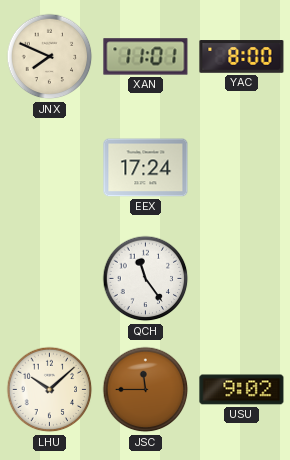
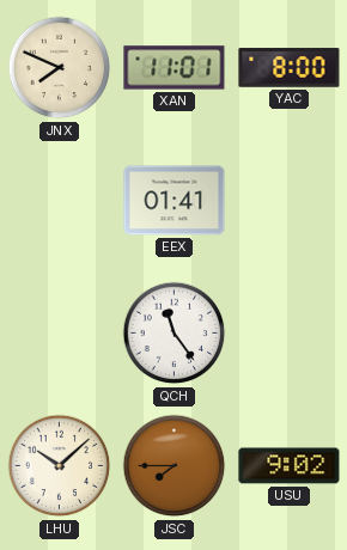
EEX: 17:24 -> 01:41
JSC: 11:45 -> 7:45
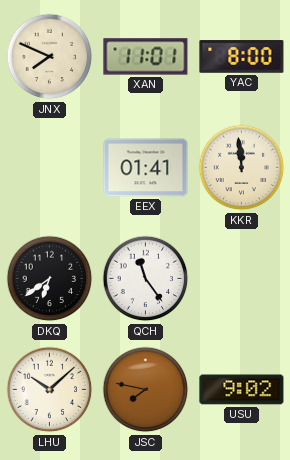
KKR: none -> 11:59
DKQ: none -> 6:39
JSC: 7:45 -> 7:47
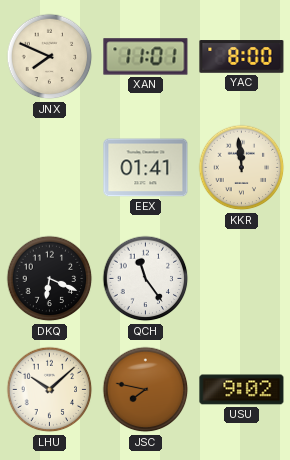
DKQ: 6:39 -> 6:19
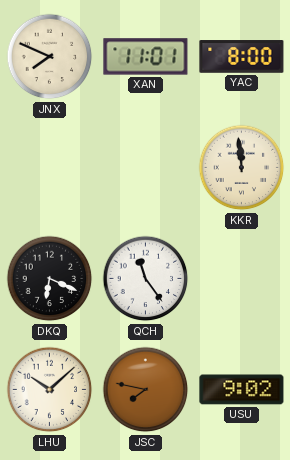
EEX: 01:41 -> none
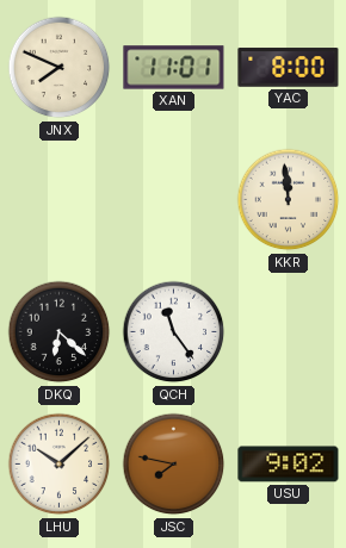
DKQ: 6:19 -> 6:22
